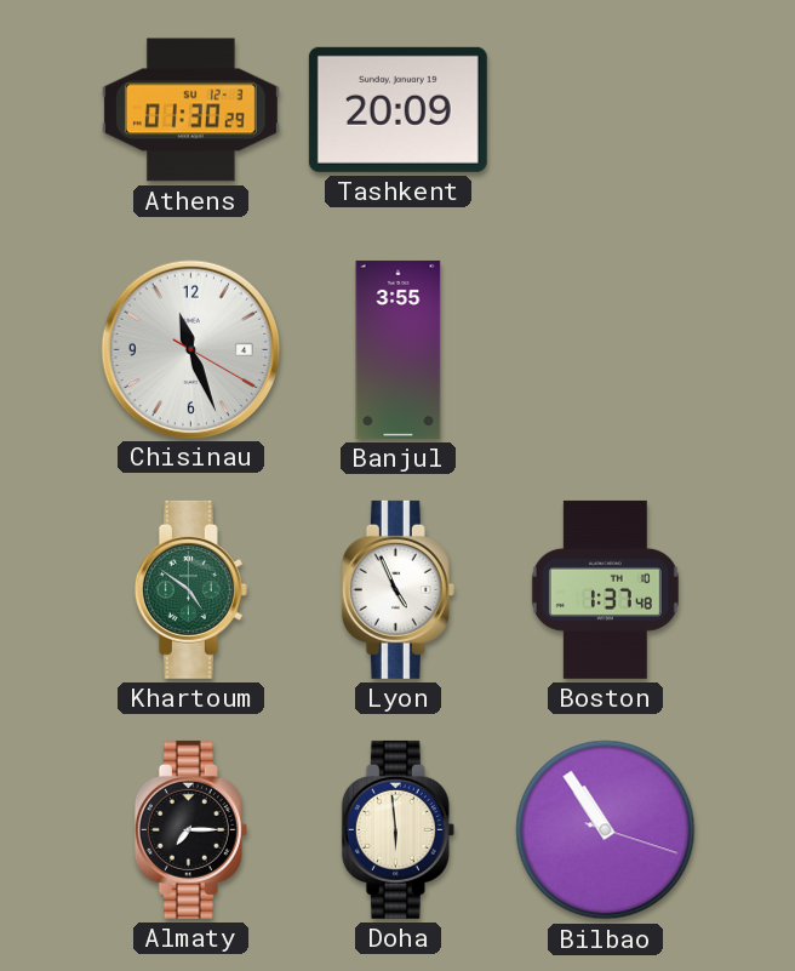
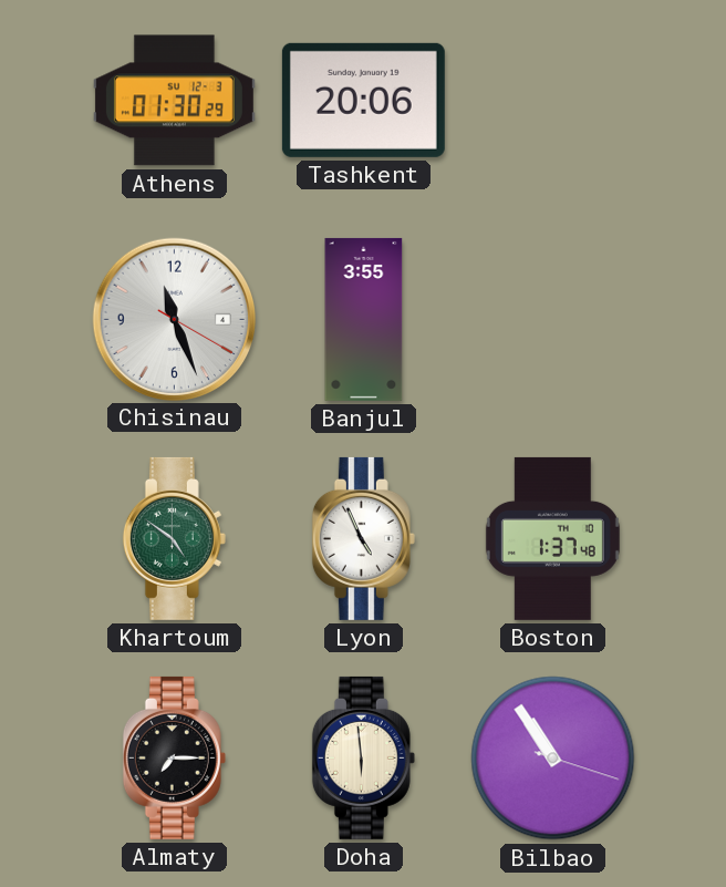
Tashkent: 20:09 -> 20:06
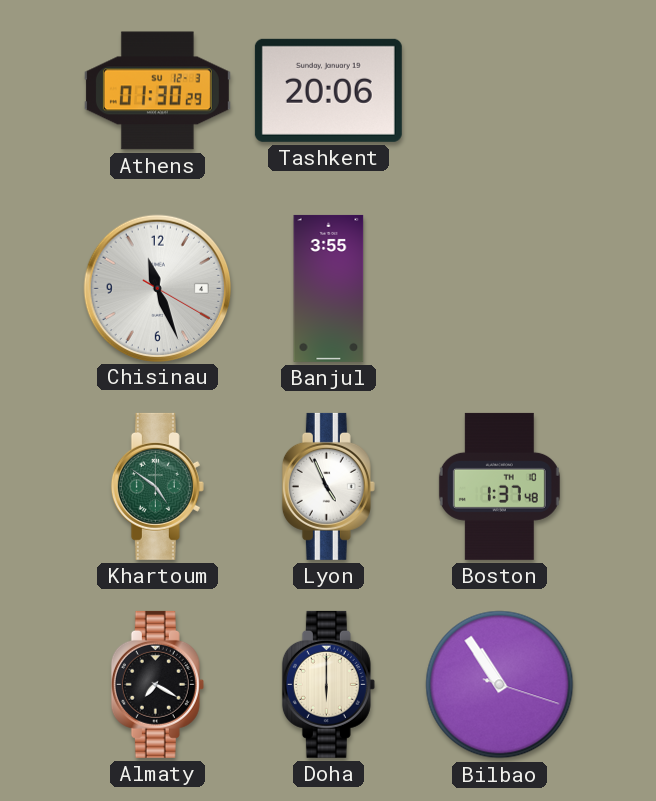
Almaty: 7:15 -> 7:20
Doha: 5:59 -> 6:00
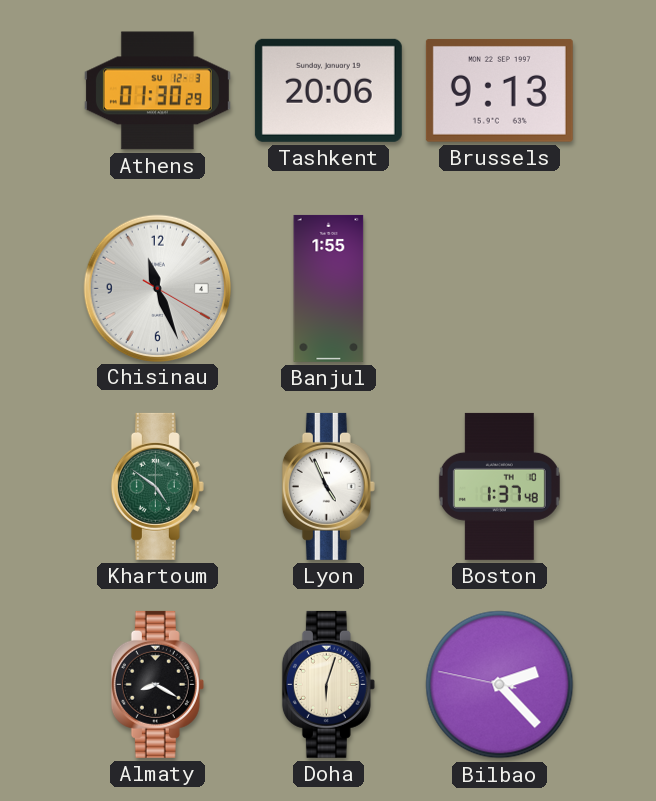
Brussels: none -> 9:13
Banjul: 3:55 -> 1:55
Almaty: 7:20 -> 8:20
Doha: 6:00 -> 6:03
Bilbao: 10:54 -> 2:22
